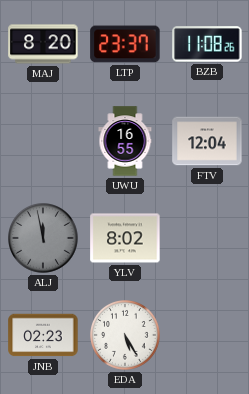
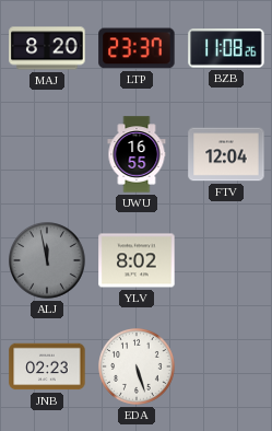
EDA: 5:25 -> 5:27
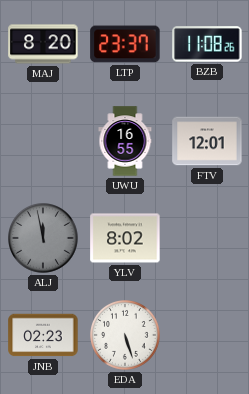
FTV: 12:04 -> 12:01
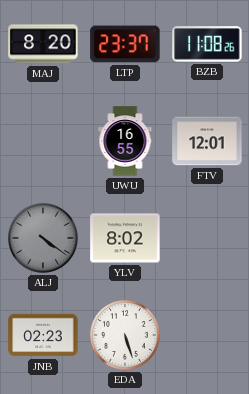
ALJ: 11:58 -> 4:21
